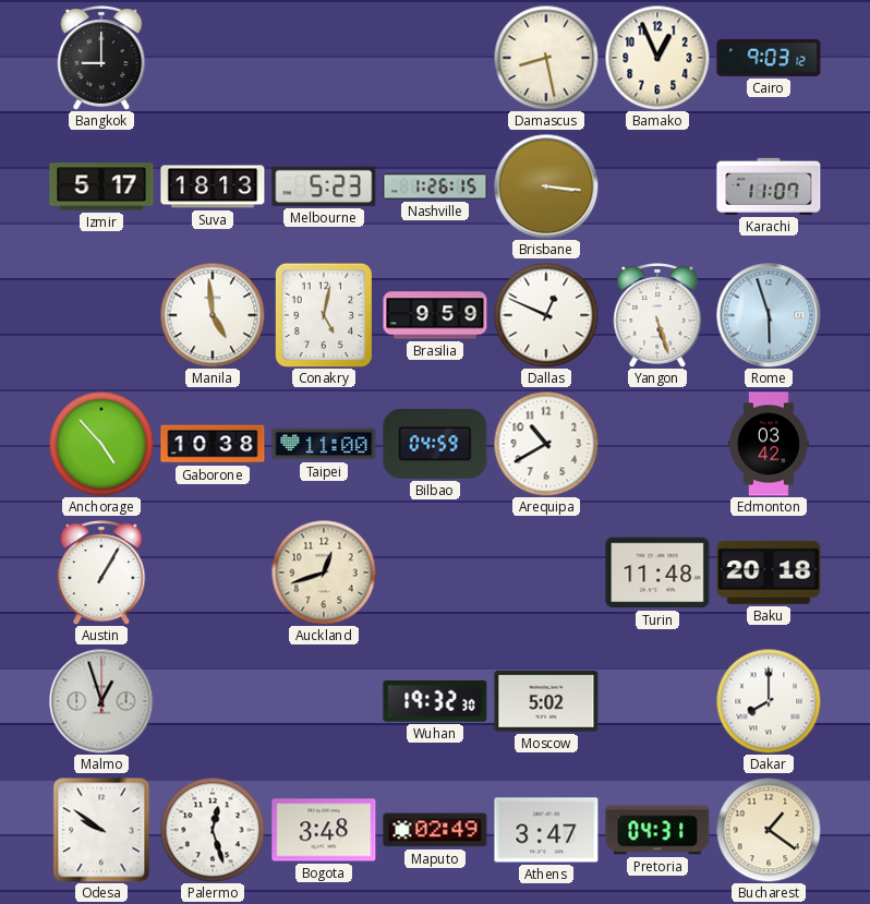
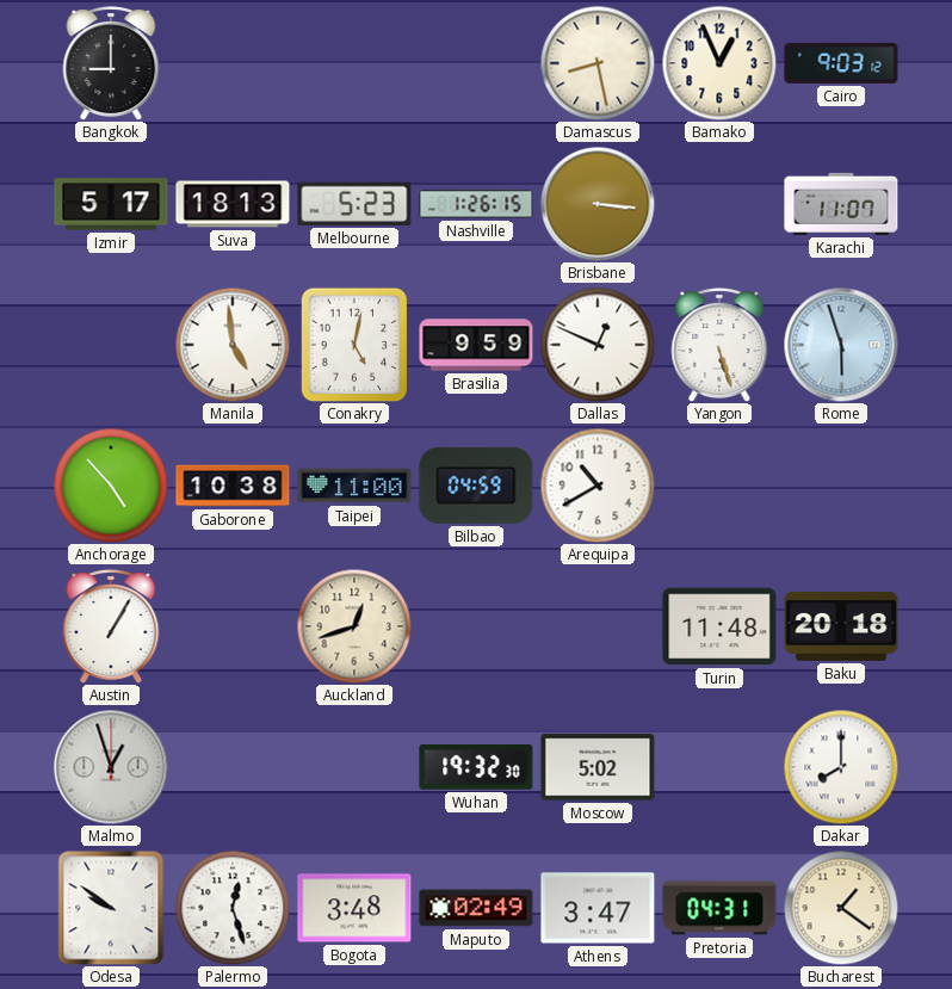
Edmonton: 03:42 -> none
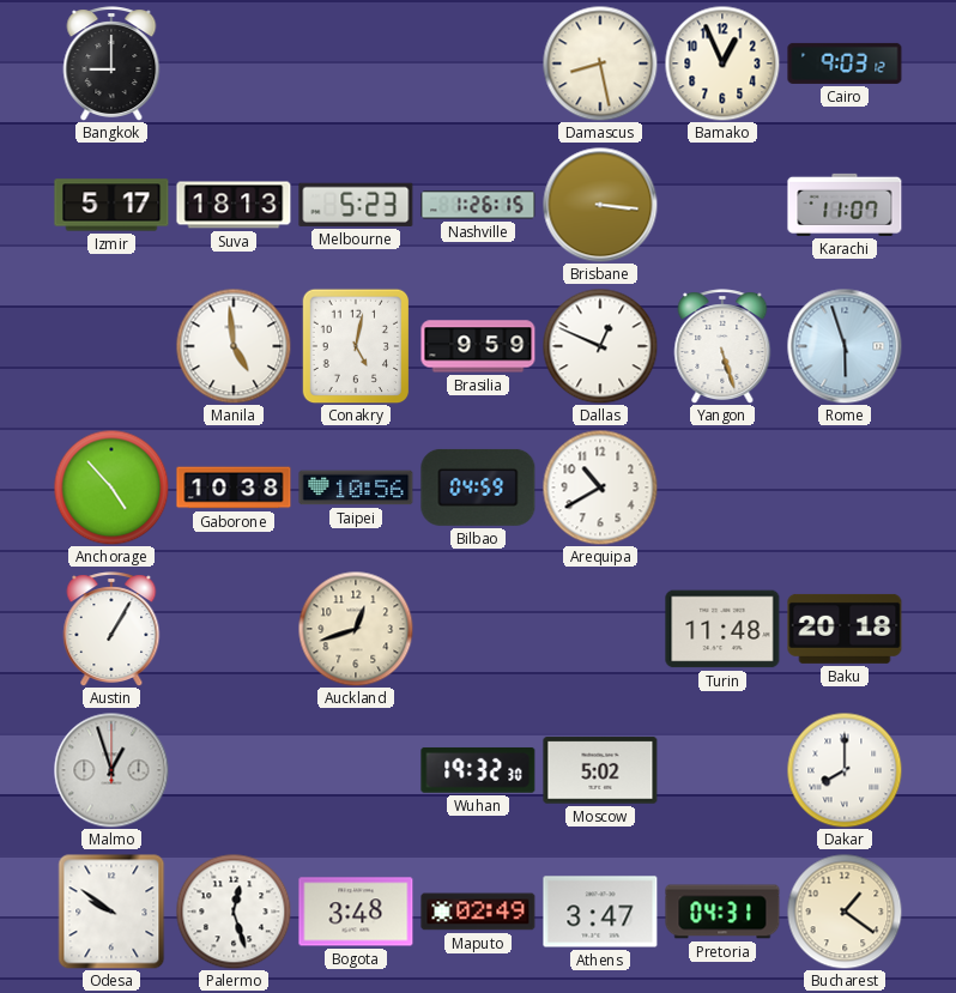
Taipei: 11:00 -> 10:56
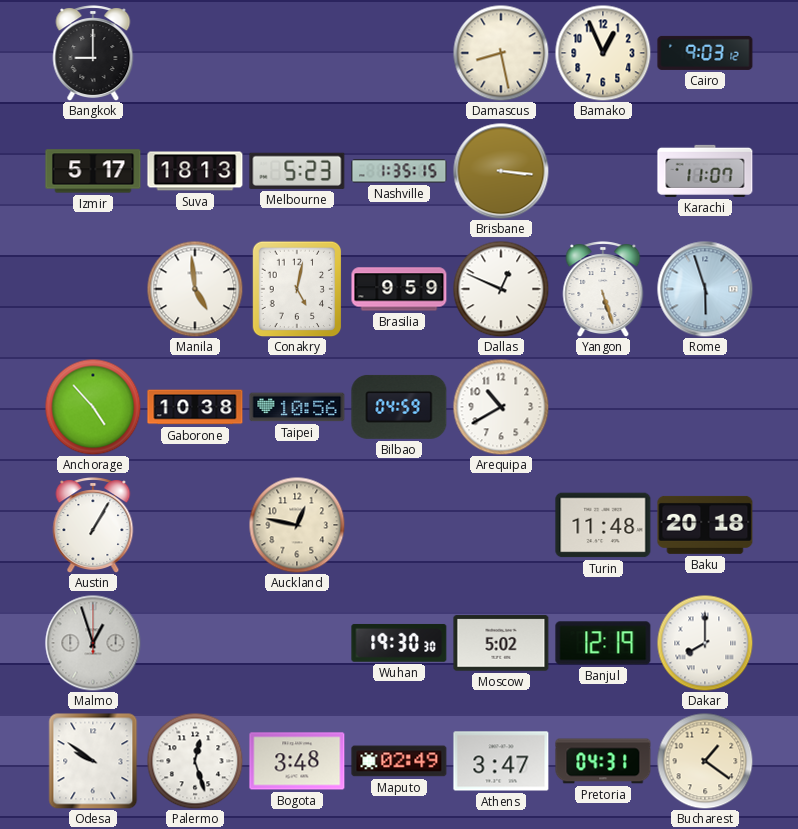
Nashville: 1:26 -> 1:35
Auckland: 12:42 -> 12:47
Wuhan: 19:32 -> 19:30
Banjul: none -> 12:19
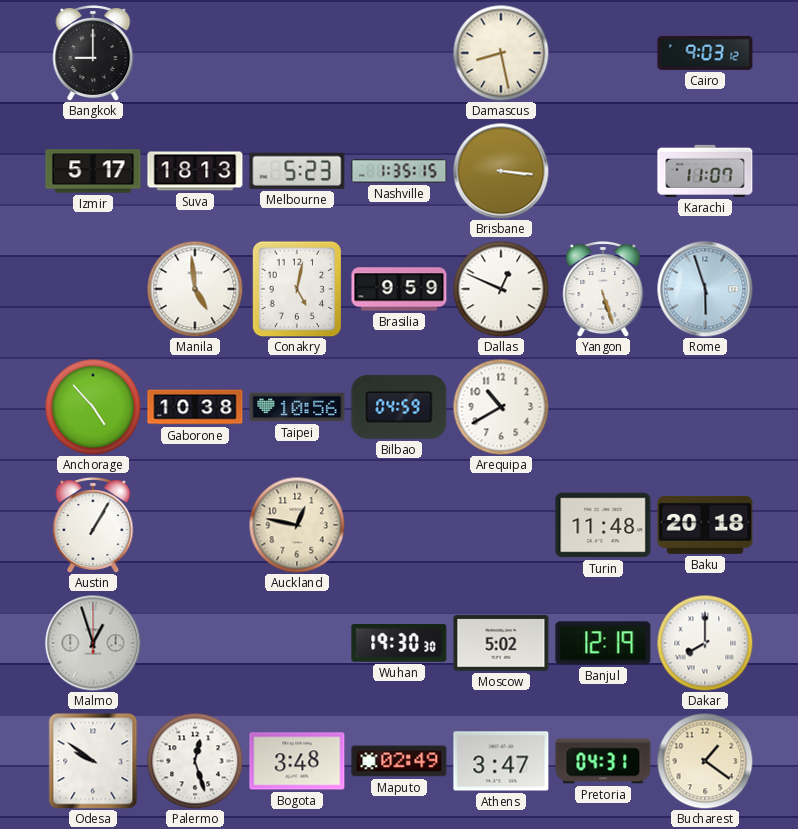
Bamako: 12:56 -> none
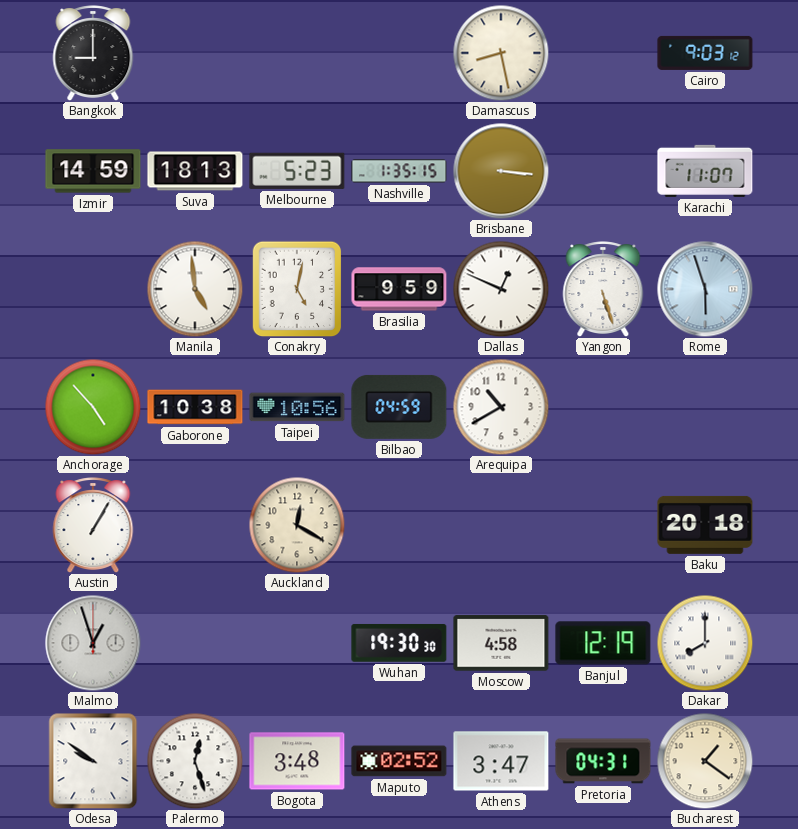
Izmir: 5:17 -> 14:59
Auckland: 12:47 -> 12:20
Turin: 11:48 -> none
Moscow: 5:02 -> 4:58
Maputo: 02:49 -> 02:52
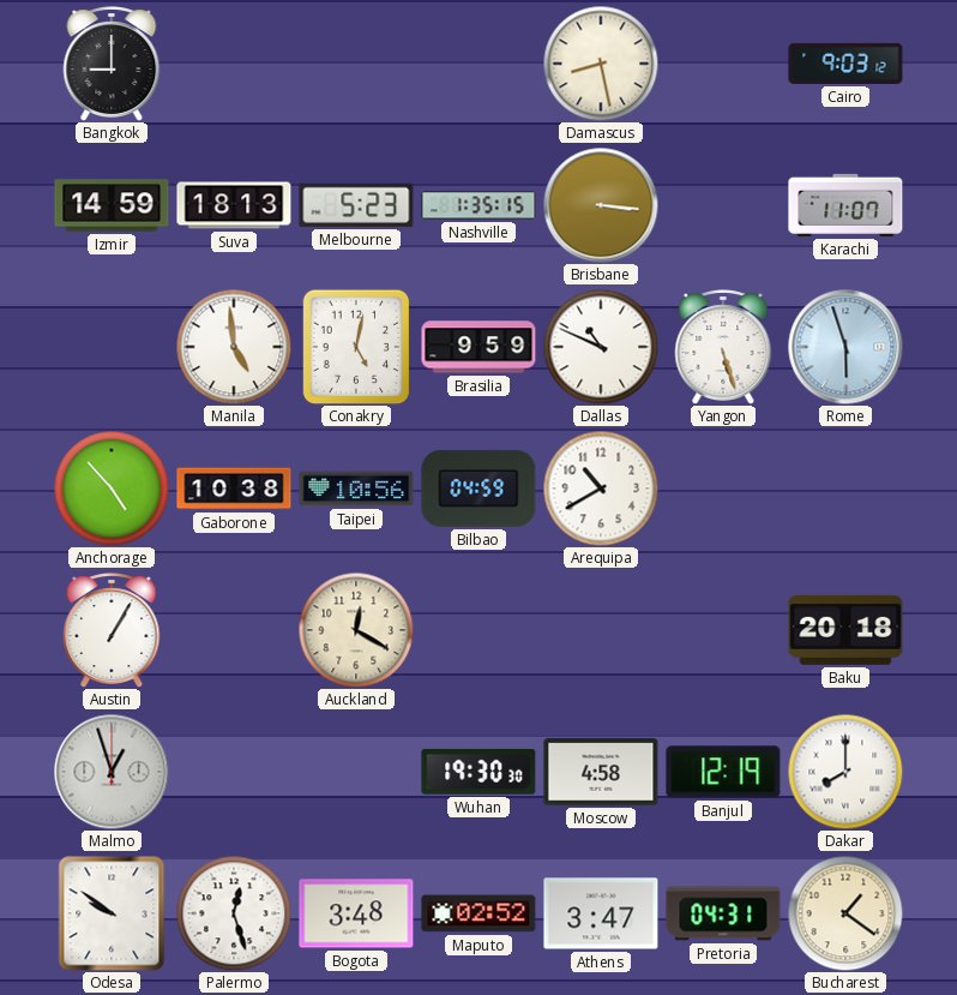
Dallas: 12:49 -> 10:49
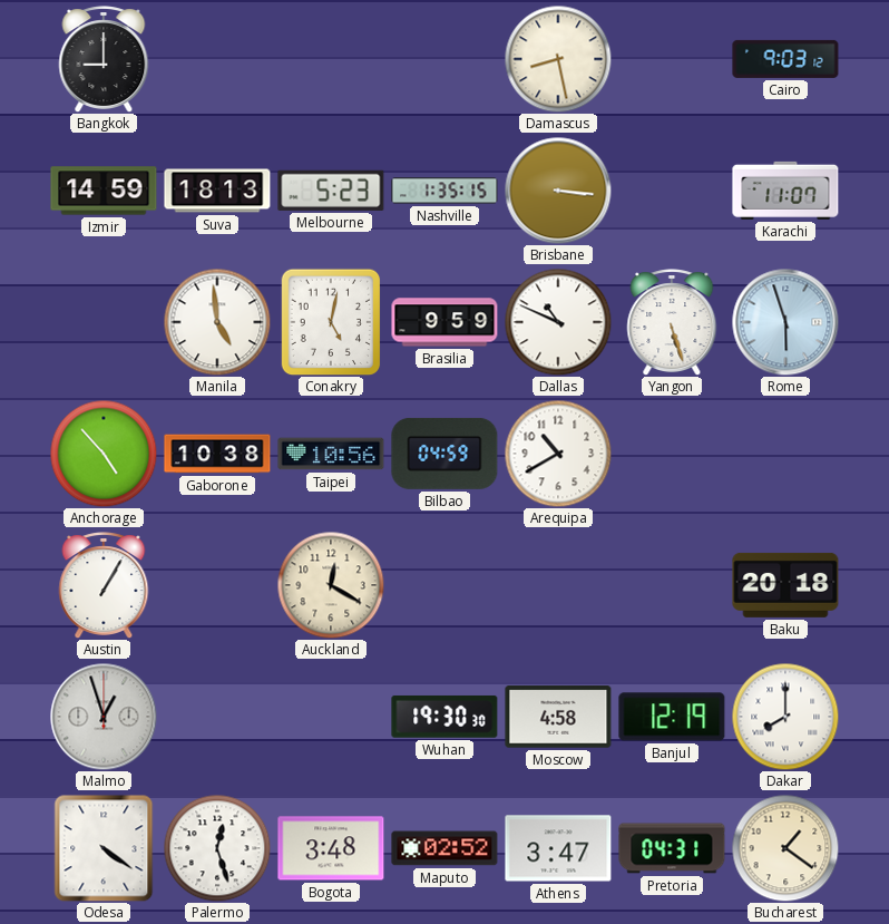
Odesa: 9:51 -> 4:21
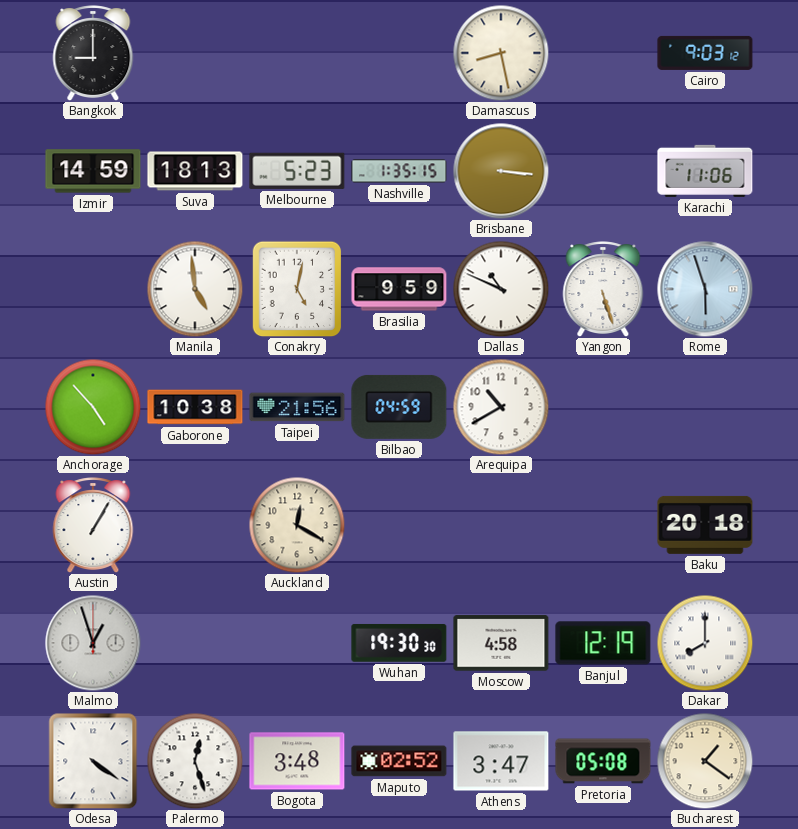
Karachi: 11:07 -> 11:06
Taipei: 10:56 -> 21:56
Pretoria: 04:31 -> 05:08
